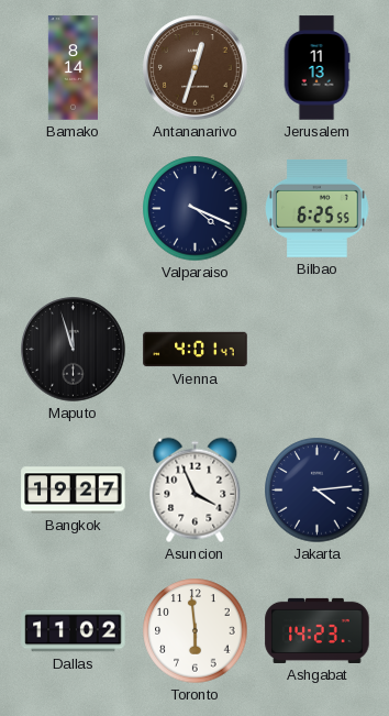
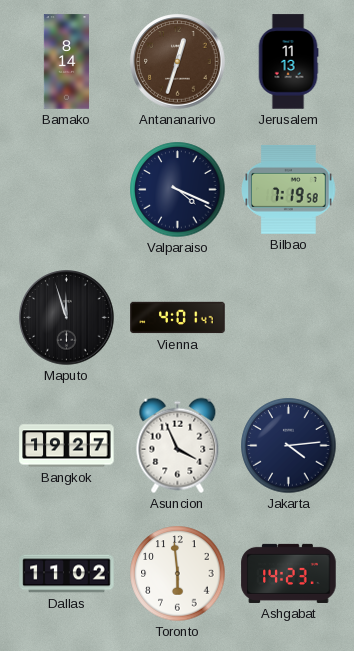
Bilbao: 6:25 -> 7:19
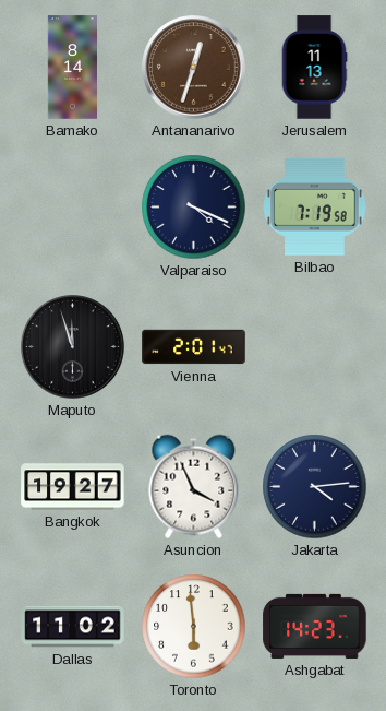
Vienna: 4:01 -> 2:01
